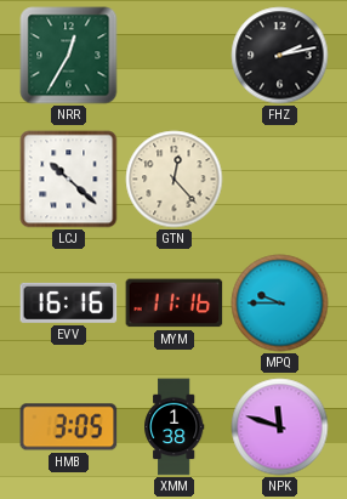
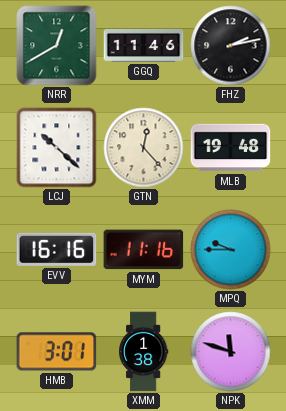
NRR: 12:35 -> 12:40
GGQ: none -> 11:46
MLB: none -> 19:48
HMB: 3:05 -> 3:01
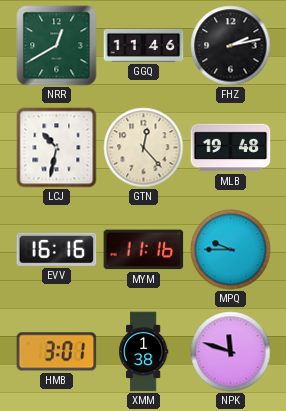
LCJ: 10:22 -> 10:32
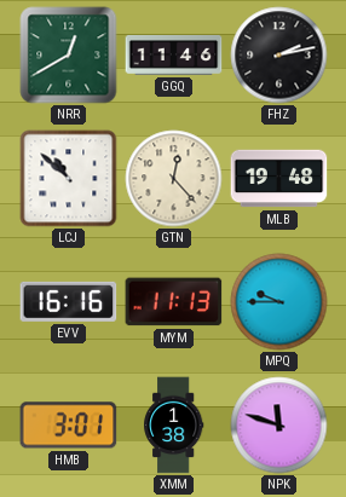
LCJ: 10:32 -> 10:52
MYM: 11:16 -> 11:13
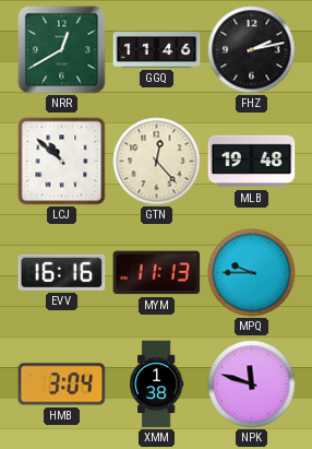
HMB: 3:01 -> 3:04
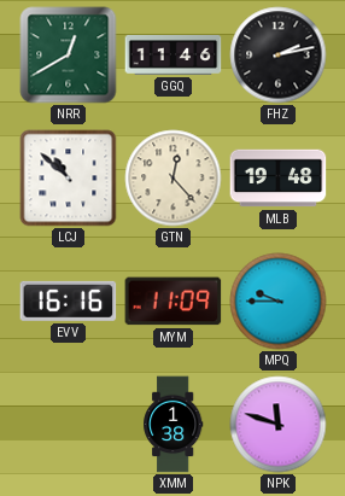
MYM: 11:13 -> 11:09
HMB: 3:04 -> none
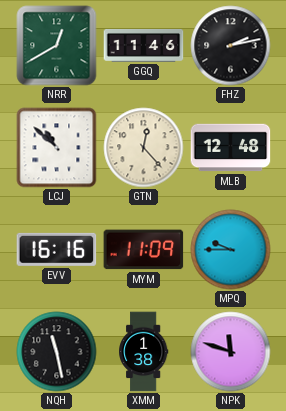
MLB: 19:48 -> 12:48
NQH: none -> 11:28
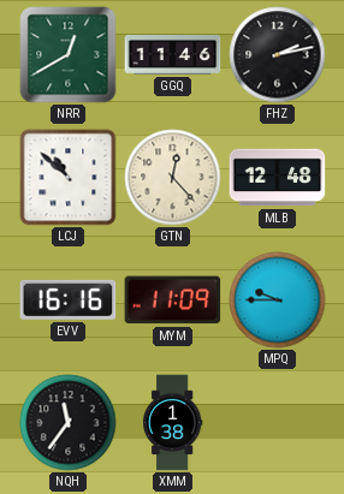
NQH: 11:28 -> 11:36
NPK: 11:48 -> none
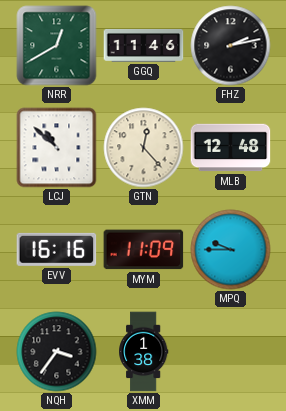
NQH: 11:36 -> 3:36
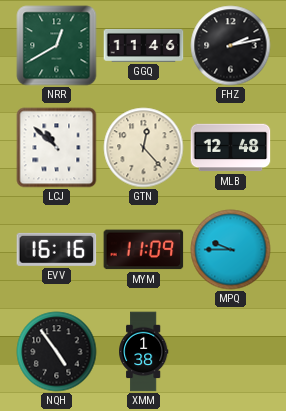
NQH: 3:36 -> 4:54
